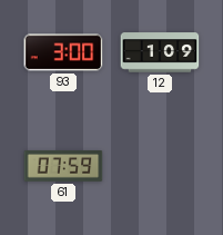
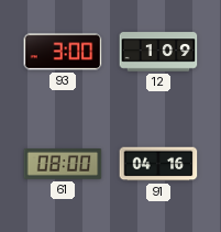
61: 07:59 -> 08:00
91: none -> 04:16
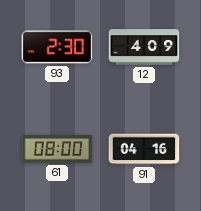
93: 3:00 -> 2:30
12: 1:09 -> 4:09
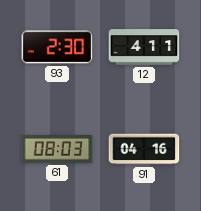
12: 4:09 -> 4:11
61: 08:00 -> 08:03
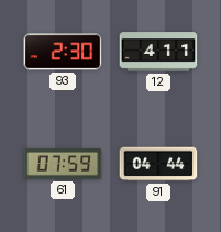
61: 08:03 -> 07:59
91: 04:16 -> 04:44
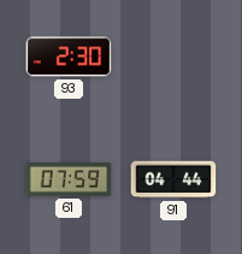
12: 4:11 -> none
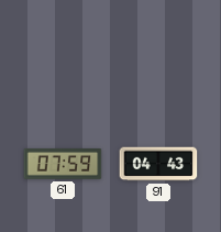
93: 2:30 -> none
91: 04:44 -> 04:43
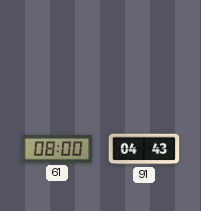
61: 07:59 -> 08:00
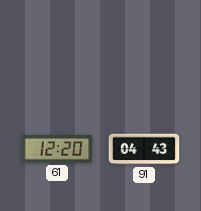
61: 08:00 -> 12:20
